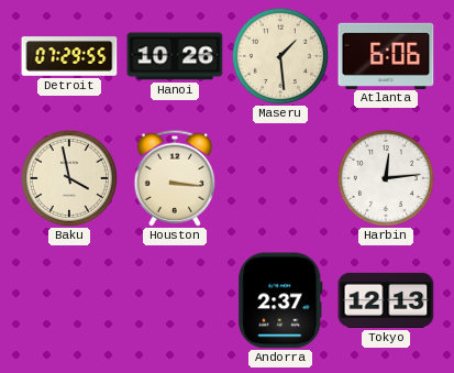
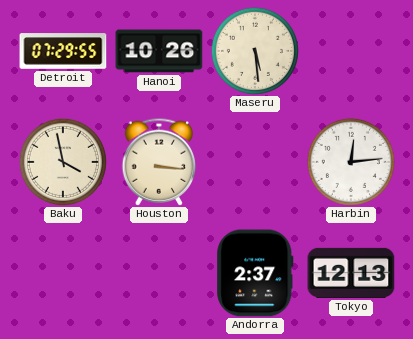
Maseru: 1:29 -> 5:29
Atlanta: 6:06 -> none
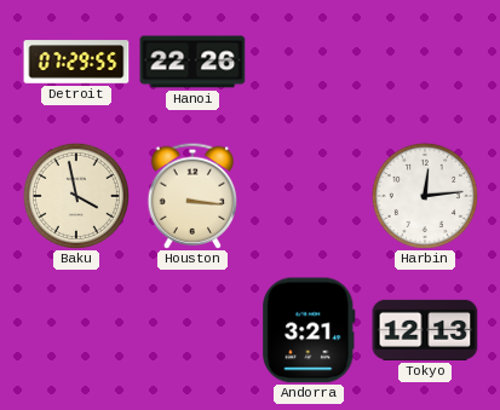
Hanoi: 10:26 -> 22:26
Maseru: 5:29 -> none
Andorra: 2:37 -> 3:21
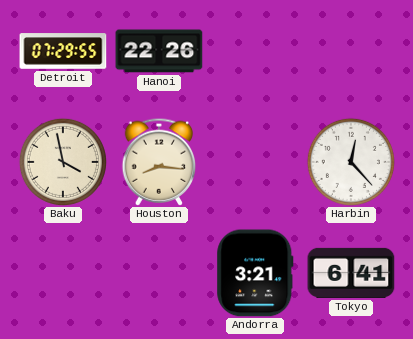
Houston: 3:16 -> 8:16
Harbin: 12:14 -> 12:23
Tokyo: 12:13 -> 6:41
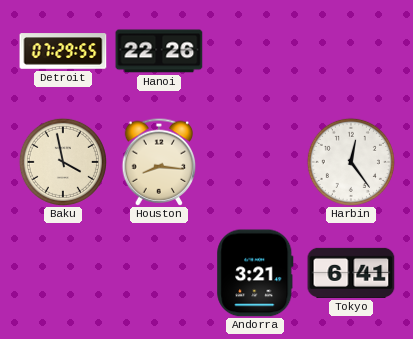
Harbin: 12:23 -> 12:24
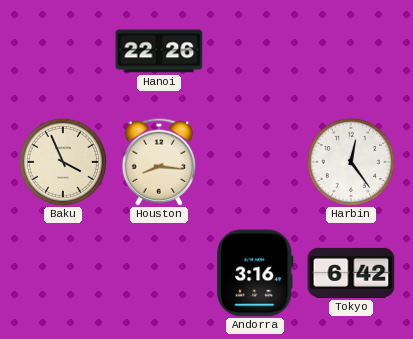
Detroit: 07:29 -> none
Baku: 3:58 -> 3:56
Andorra: 3:21 -> 3:16
Tokyo: 6:41 -> 6:42
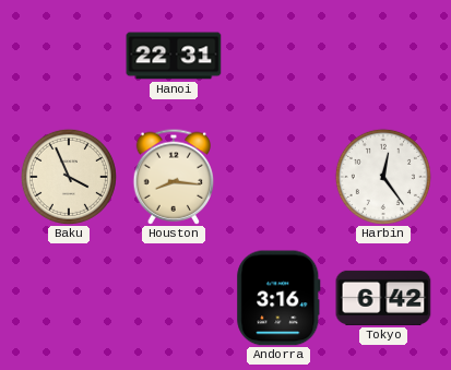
Hanoi: 22:26 -> 22:31
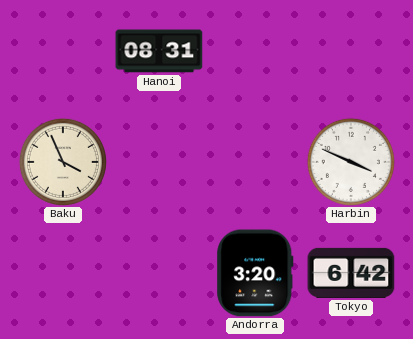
Hanoi: 22:31 -> 08:31
Houston: 8:16 -> none
Harbin: 12:24 -> 3:49
Andorra: 3:16 -> 3:20
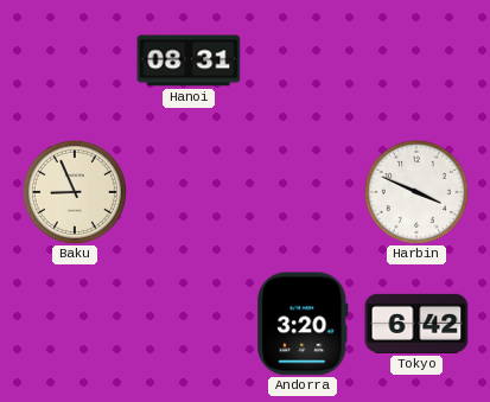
Baku: 3:56 -> 8:56
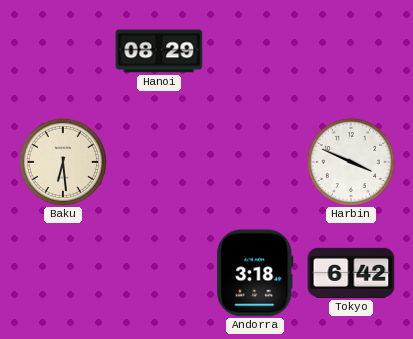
Hanoi: 08:31 -> 08:29
Baku: 8:56 -> 6:29
Andorra: 3:20 -> 3:18
